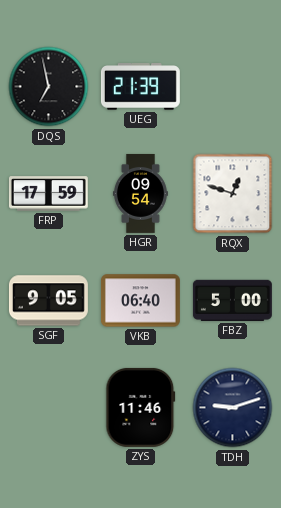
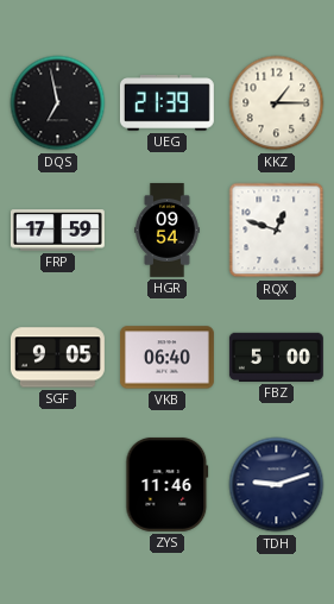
KKZ: none -> 1:15
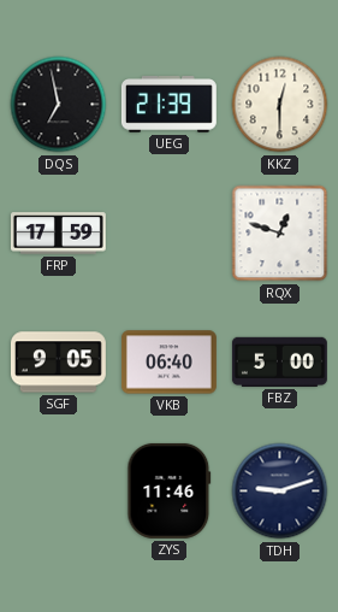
KKZ: 1:15 -> 12:30
HGR: 09:54 -> none
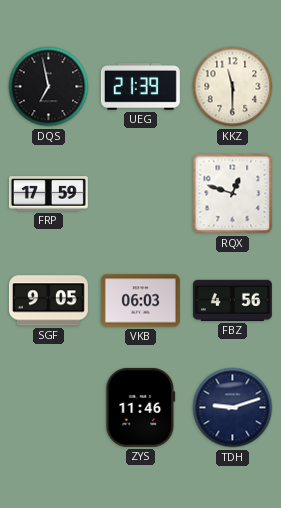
KKZ: 12:30 -> 11:30
VKB: 06:40 -> 06:03
FBZ: 5:00 -> 4:56
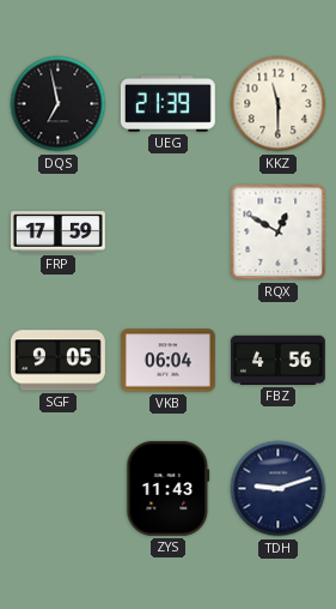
RQX: 12:48 -> 12:50
VKB: 06:03 -> 06:04
ZYS: 11:46 -> 11:43
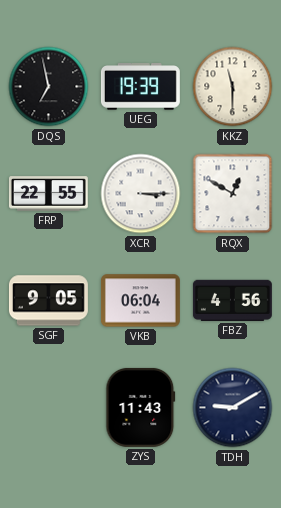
UEG: 21:39 -> 19:39
FRP: 17:59 -> 22:55
XCR: none -> 3:15
TDH: 9:12 -> 9:10
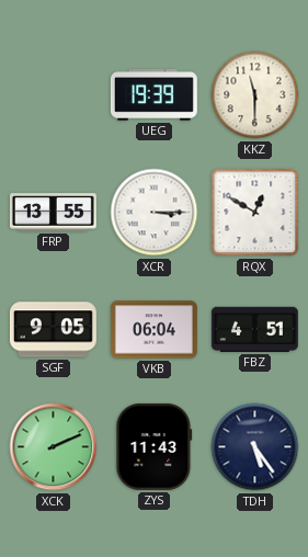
DQS: 6:58 -> none
FRP: 22:55 -> 13:55
FBZ: 4:56 -> 4:51
XCK: none -> 2:11
TDH: 9:10 -> 5:24
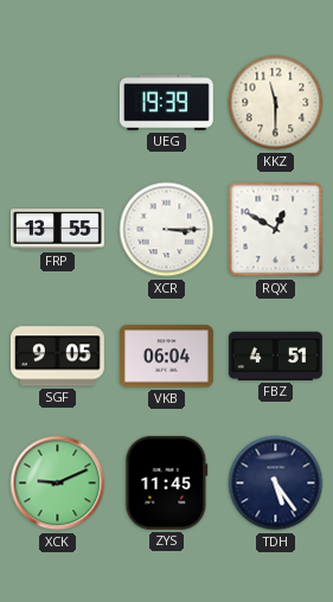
XCK: 2:11 -> 9:11
ZYS: 11:43 -> 11:45
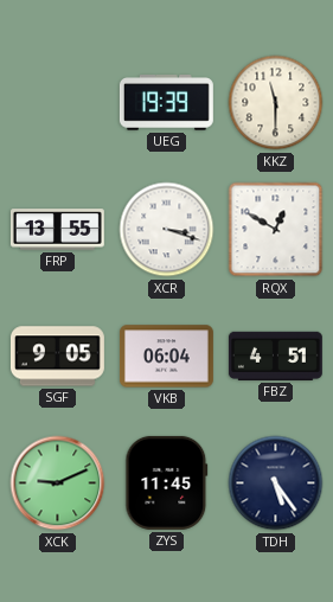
XCR: 3:15 -> 3:18
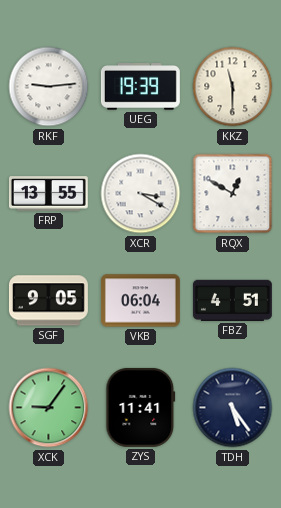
RKF: none -> 9:14
XCR: 3:18 -> 3:20
XCK: 9:11 -> 9:06
ZYS: 11:45 -> 11:41
